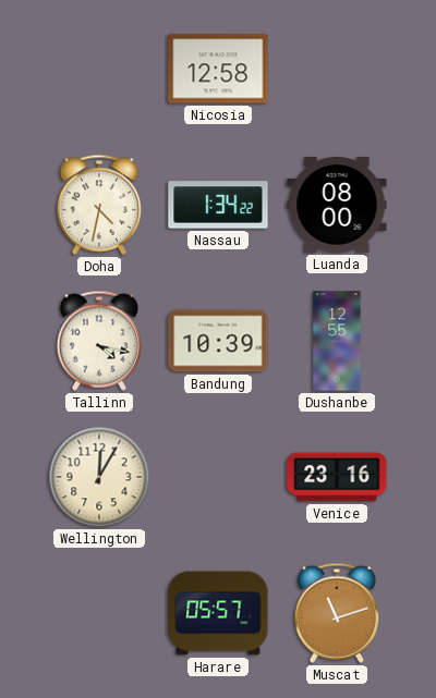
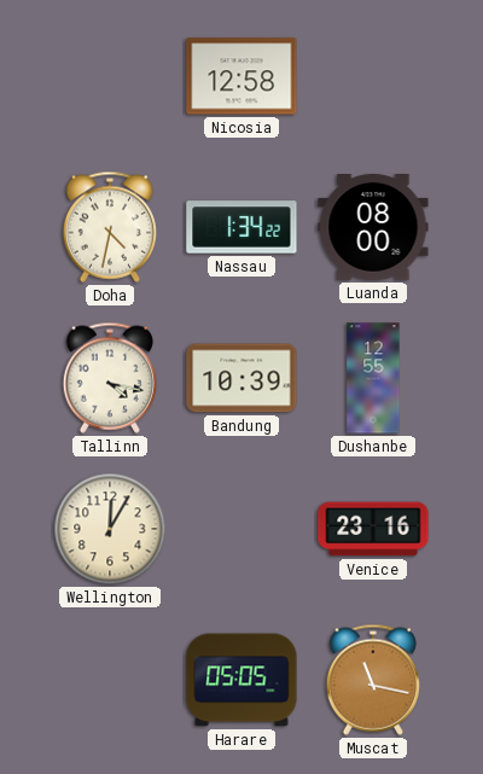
Harare: 05:57 -> 05:05
Muscat: 11:12 -> 11:17
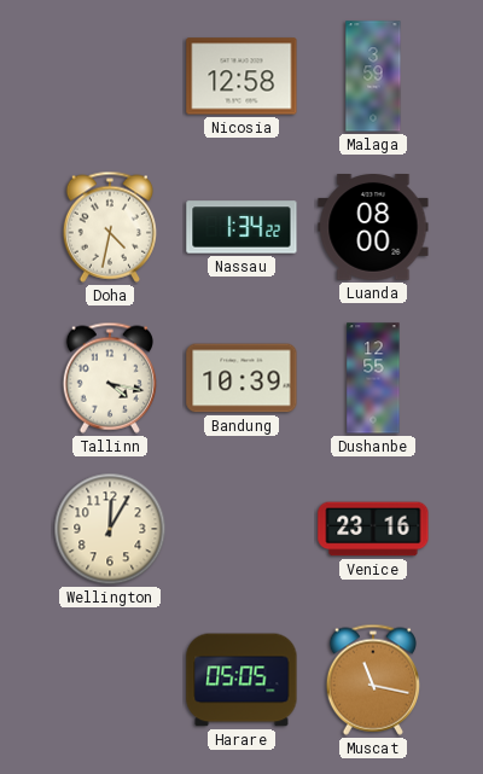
Malaga: none -> 3:59
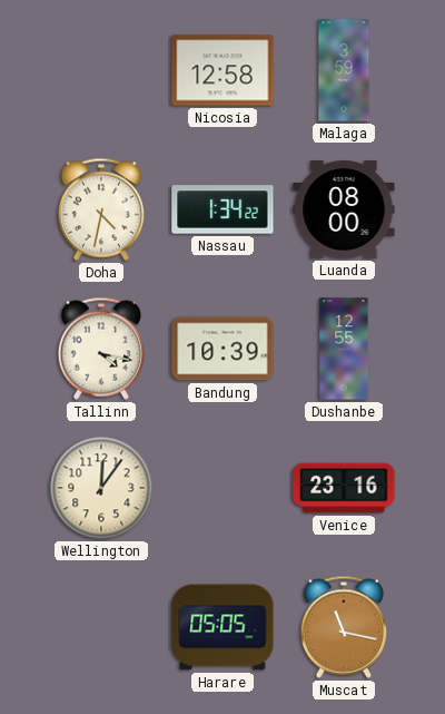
Wellington: 12:05 -> 12:06
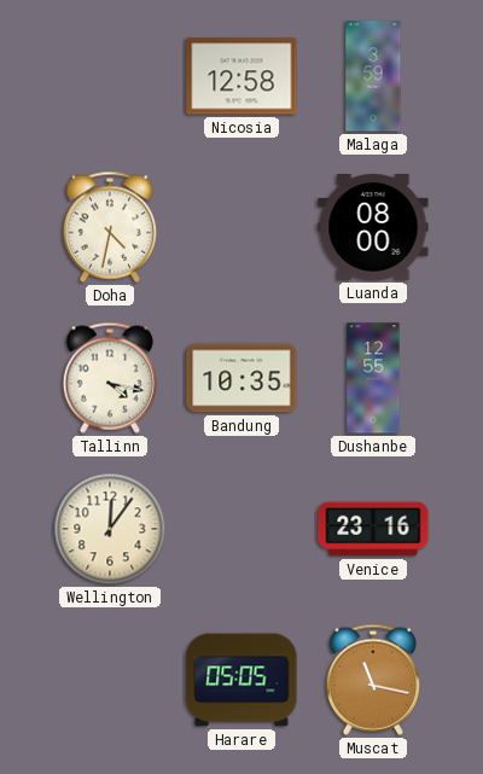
Nassau: 1:34 -> none
Bandung: 10:39 -> 10:35
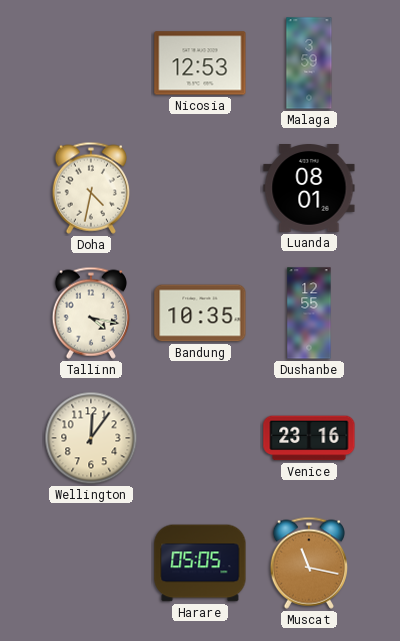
Nicosia: 12:58 -> 12:53
Luanda: 08:00 -> 08:01
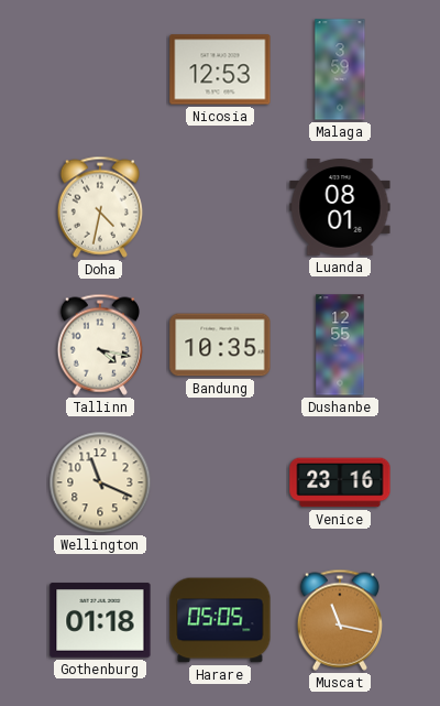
Wellington: 12:06 -> 11:19
Gothenburg: none -> 01:18
